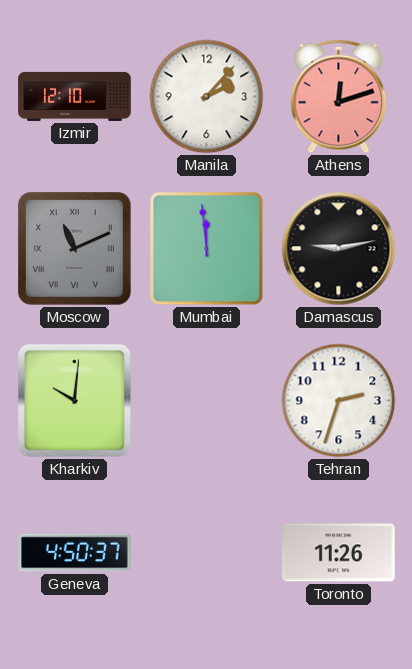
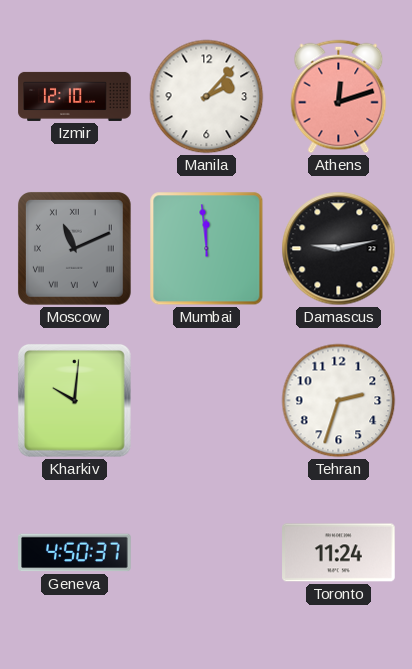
Toronto: 11:26 -> 11:24
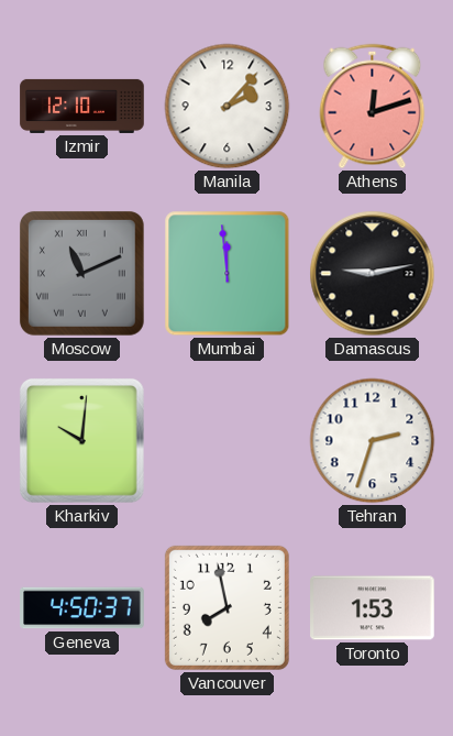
Vancouver: none -> 7:58
Toronto: 11:24 -> 1:53
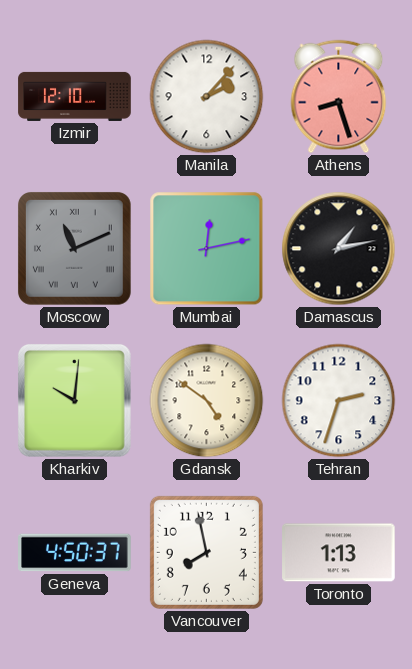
Athens: 12:12 -> 8:27
Mumbai: 11:59 -> 12:13
Damascus: 9:13 -> 1:13
Gdansk: none -> 4:51
Toronto: 1:53 -> 1:13
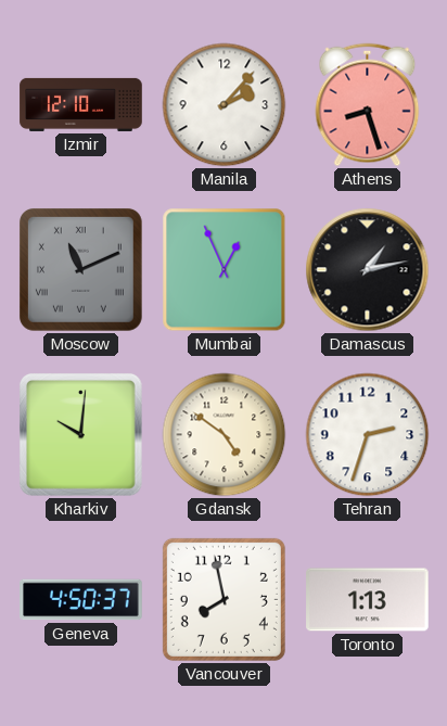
Mumbai: 12:13 -> 12:56
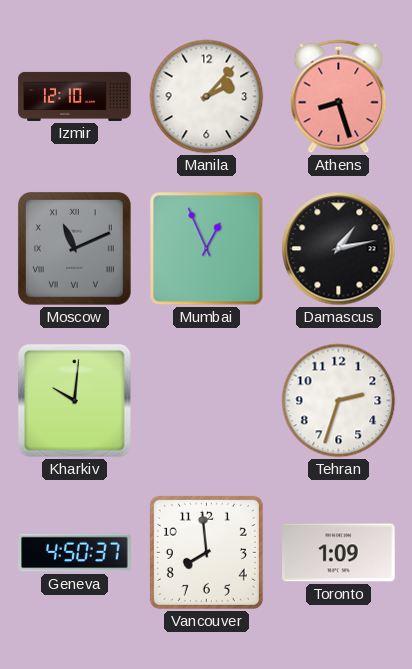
Gdansk: 4:51 -> none
Vancouver: 7:58 -> 7:59
Toronto: 1:13 -> 1:09
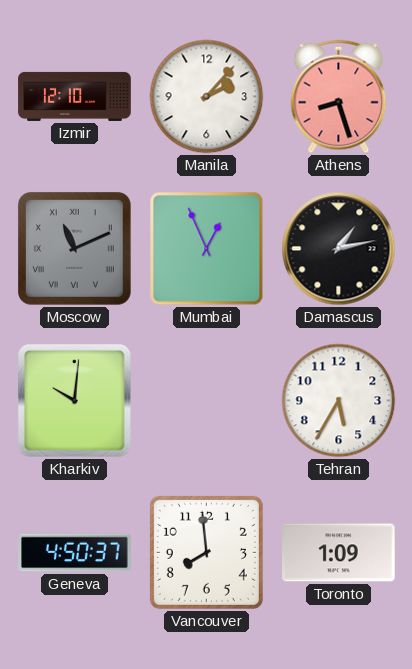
Tehran: 2:33 -> 5:35
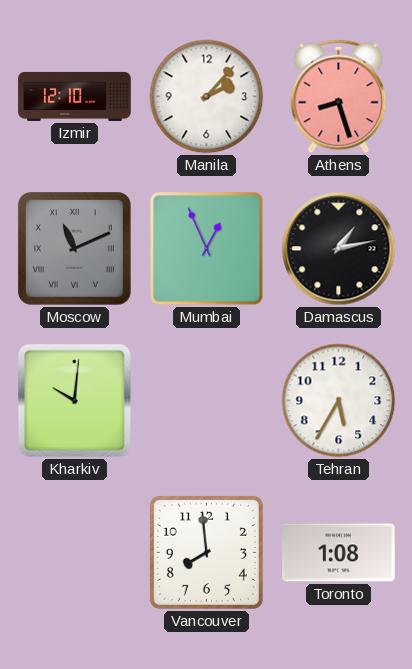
Geneva: 4:50 -> none
Toronto: 1:09 -> 1:08
